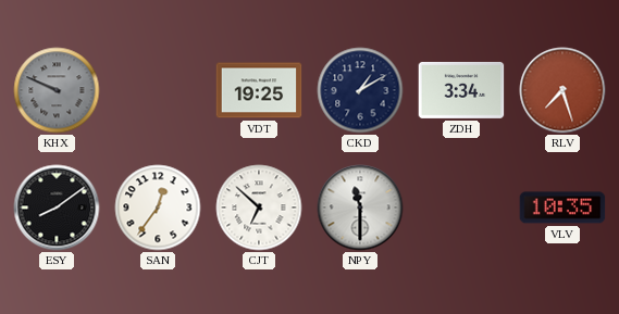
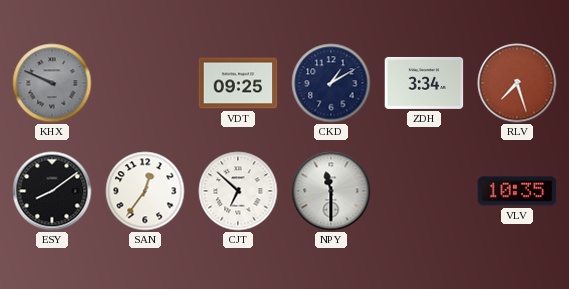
VDT: 19:25 -> 09:25
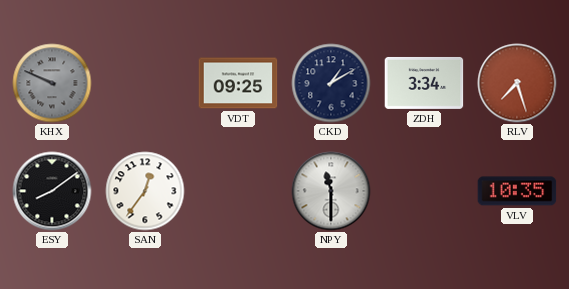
CJT: 6:52 -> none
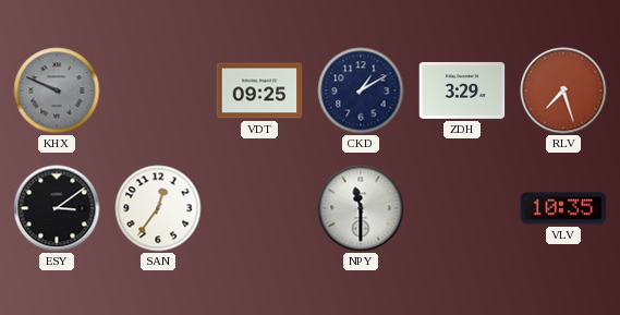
ZDH: 3:34 -> 3:29
ESY: 8:09 -> 3:09
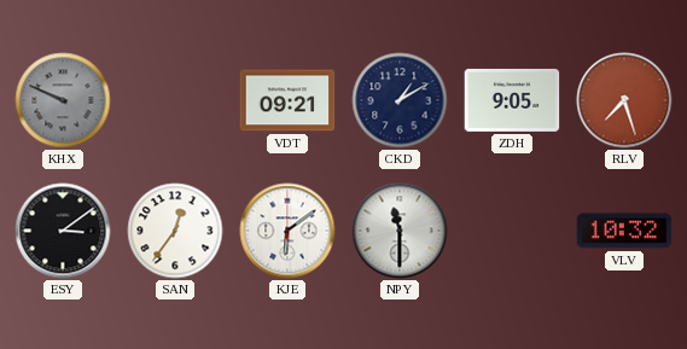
VDT: 09:25 -> 09:21
ZDH: 3:29 -> 9:05
KJE: none -> 6:09
VLV: 10:35 -> 10:32
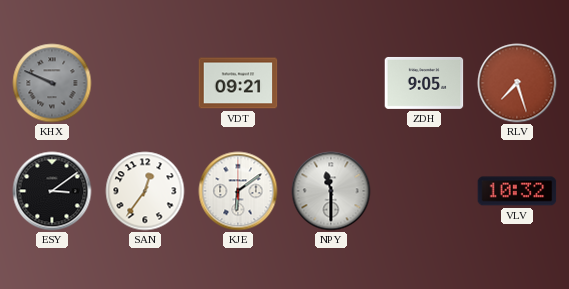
CKD: 1:10 -> none
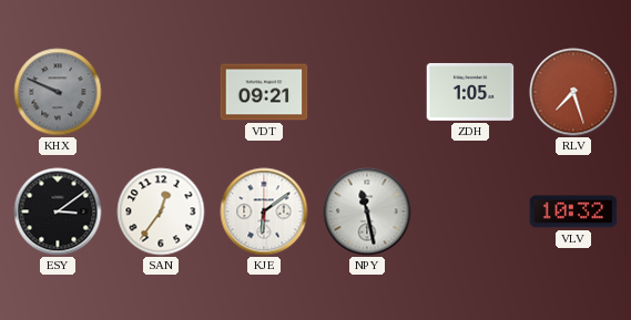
ZDH: 9:05 -> 1:05
NPY: 11:30 -> 11:28
